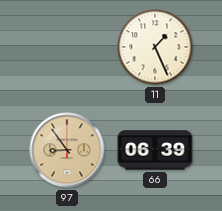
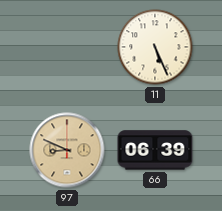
11: 1:26 -> 5:26
97: 8:54 -> 8:49
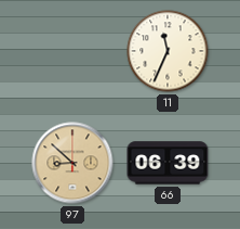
11: 5:26 -> 11:34
97: 8:49 -> 8:52
